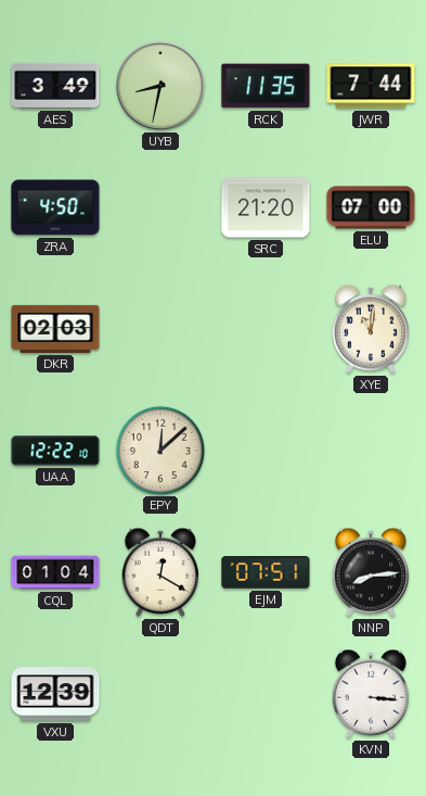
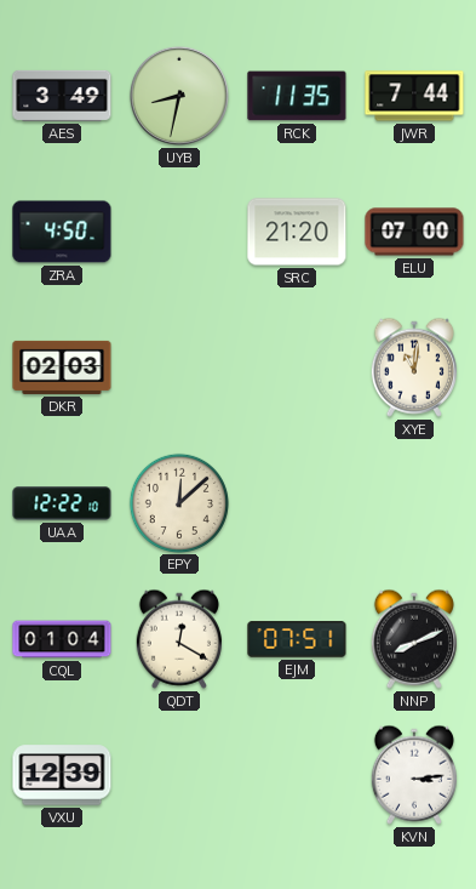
NNP: 8:14 -> 8:11
KVN: 3:16 -> 3:14
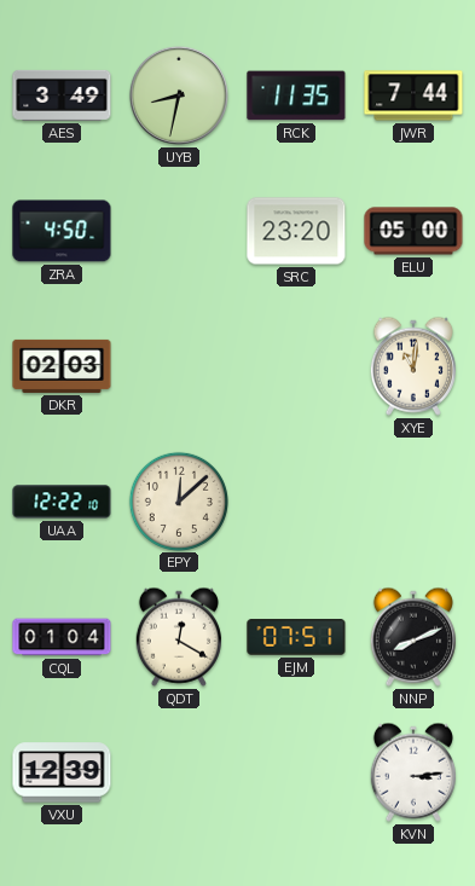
SRC: 21:20 -> 23:20
ELU: 07:00 -> 05:00
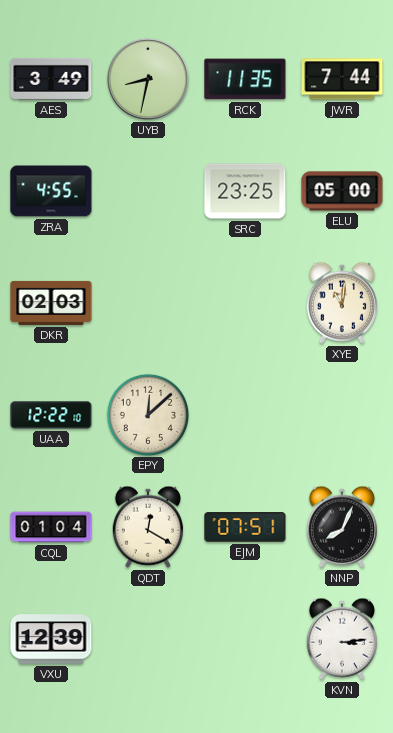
ZRA: 4:50 -> 4:55
SRC: 23:20 -> 23:25
NNP: 8:11 -> 8:04
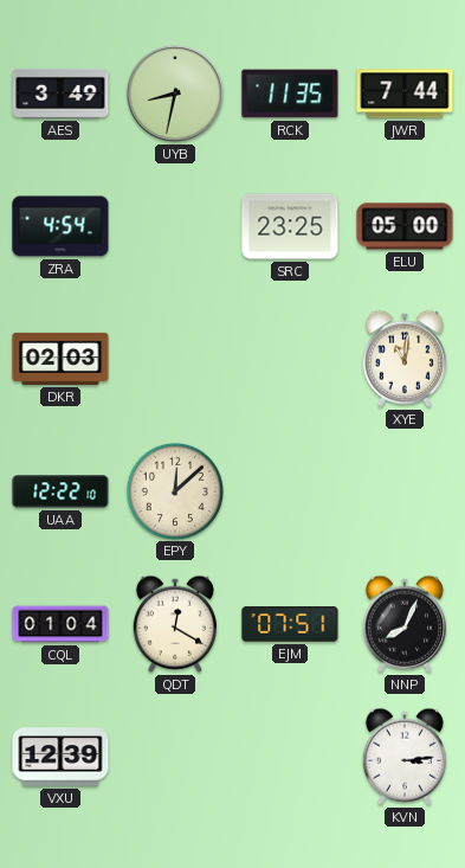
ZRA: 4:55 -> 4:54
